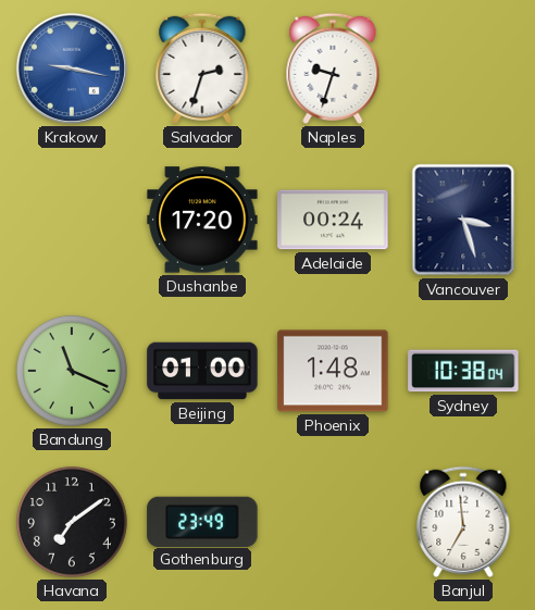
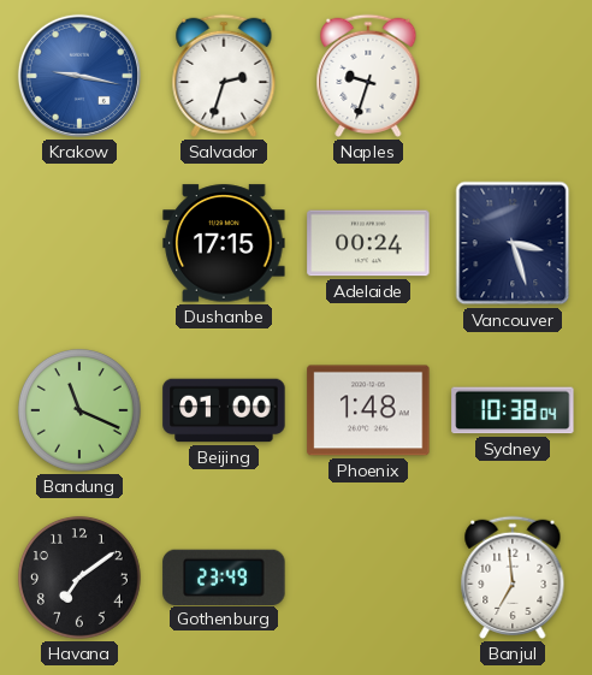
Dushanbe: 17:20 -> 17:15
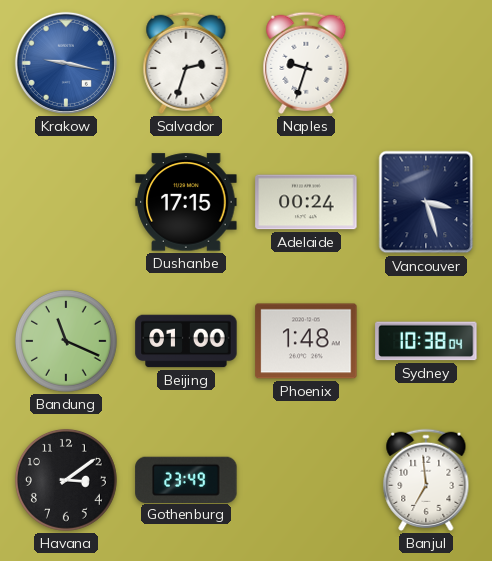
Havana: 7:09 -> 3:09
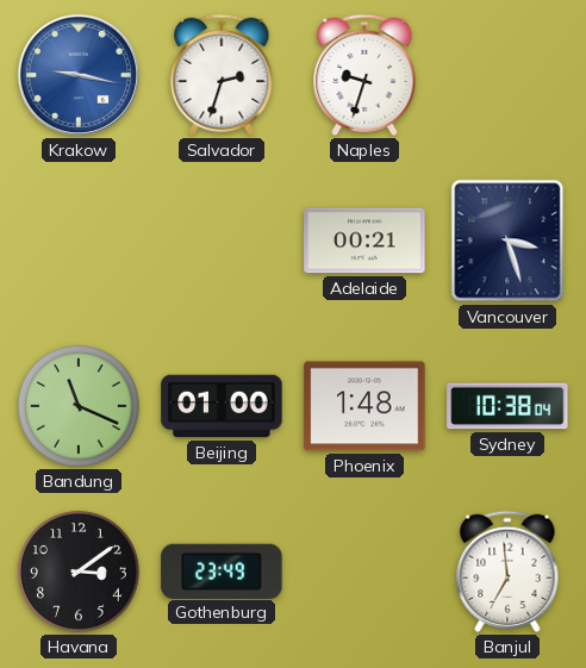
Dushanbe: 17:15 -> none
Adelaide: 00:24 -> 00:21
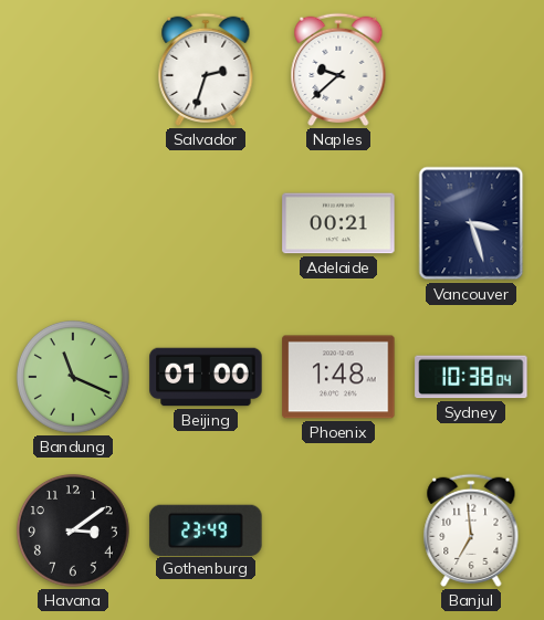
Krakow: 9:17 -> none
Naples: 9:33 -> 9:38
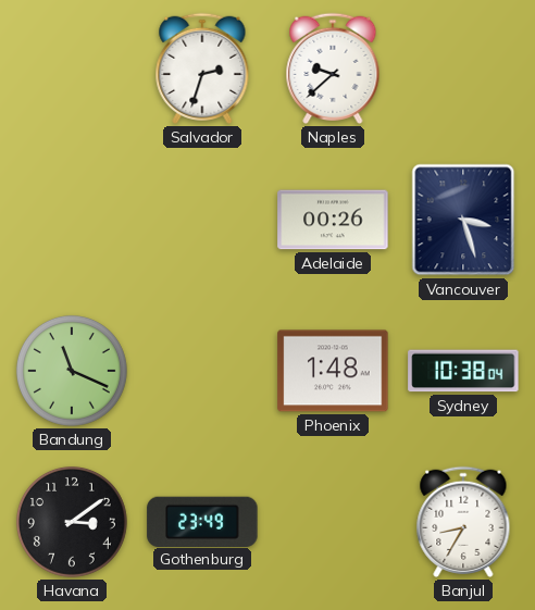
Adelaide: 00:21 -> 00:26
Beijing: 01:00 -> none
Banjul: 6:59 -> 8:35
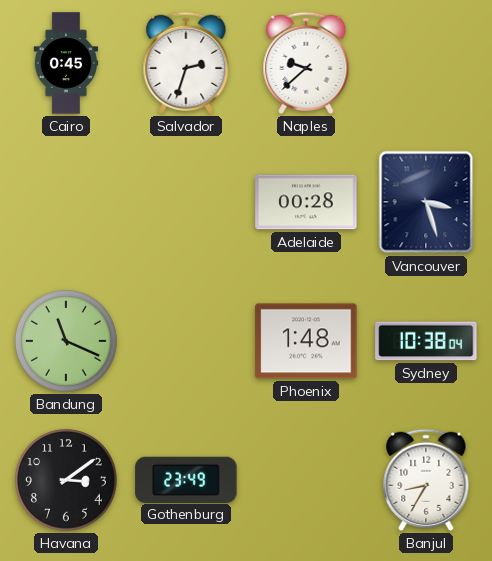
Cairo: none -> 0:45
Adelaide: 00:26 -> 00:28
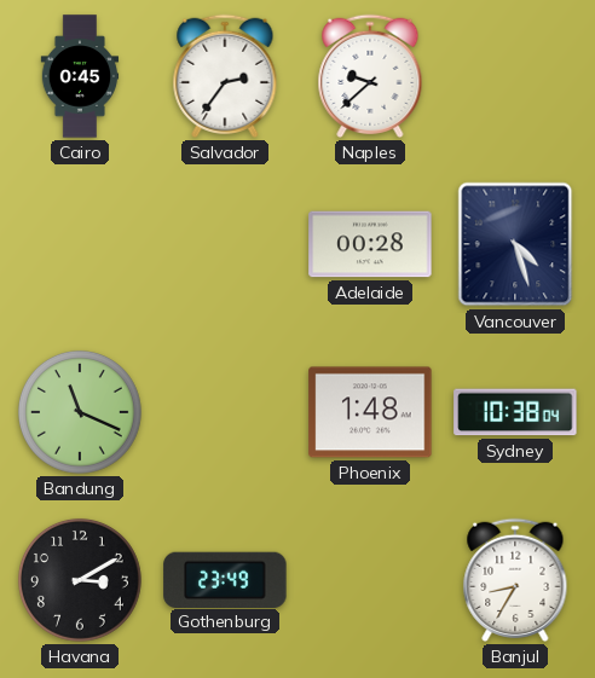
Salvador: 2:33 -> 2:36
Vancouver: 3:27 -> 4:27
Havana: 3:09 -> 3:10
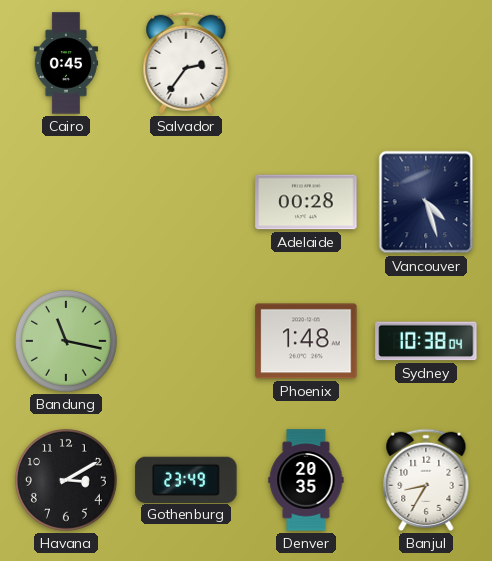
Naples: 9:38 -> none
Bandung: 11:19 -> 11:17
Denver: none -> 20:35
